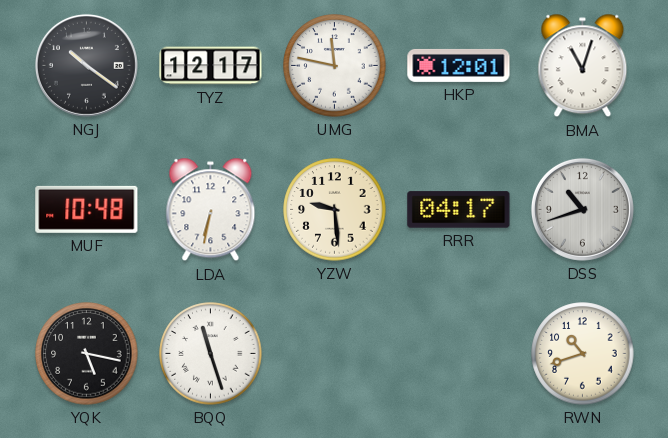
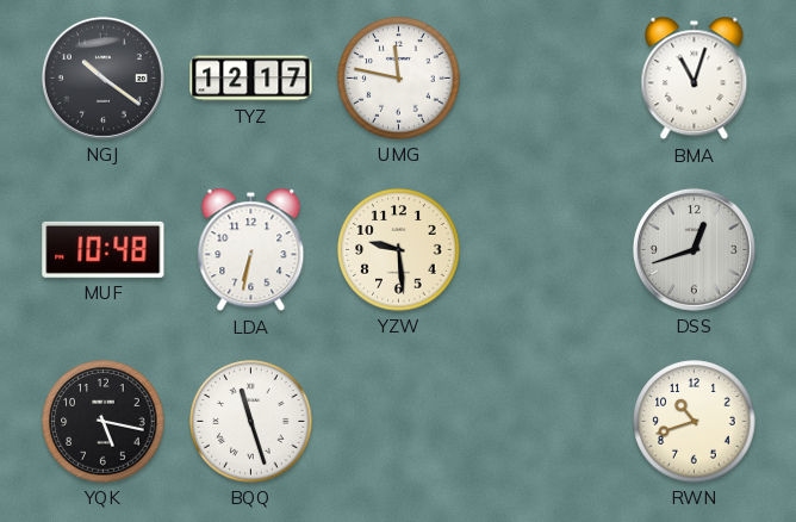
HKP: 12:01 -> none
RRR: 04:17 -> none
DSS: 10:42 -> 12:42
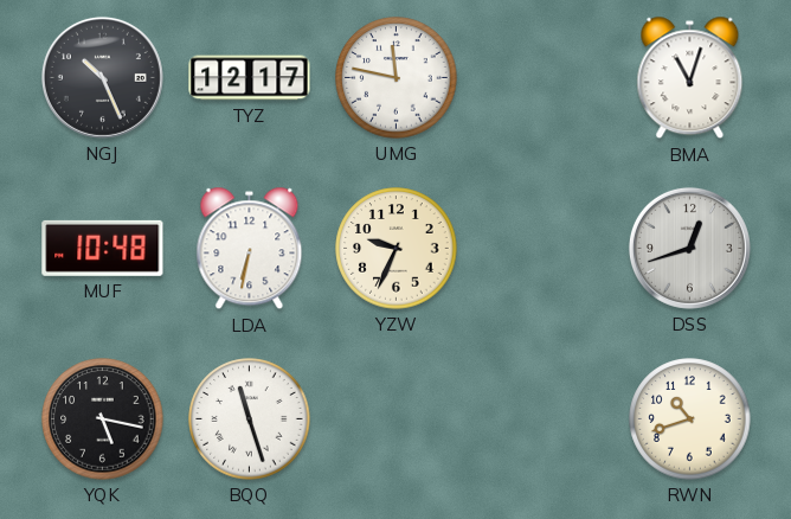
NGJ: 10:21 -> 10:26
YZW: 9:29 -> 9:34
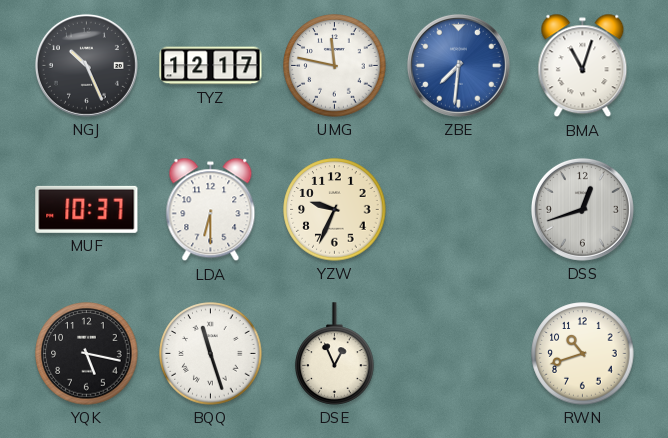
ZBE: none -> 7:31
MUF: 10:48 -> 10:37
LDA: 6:32 -> 6:30
DSE: none -> 12:56
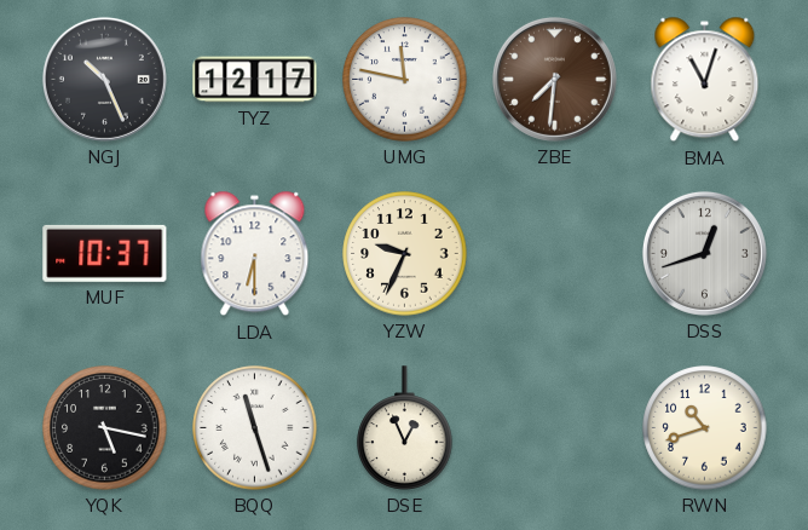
ZBE dial: blue -> brown
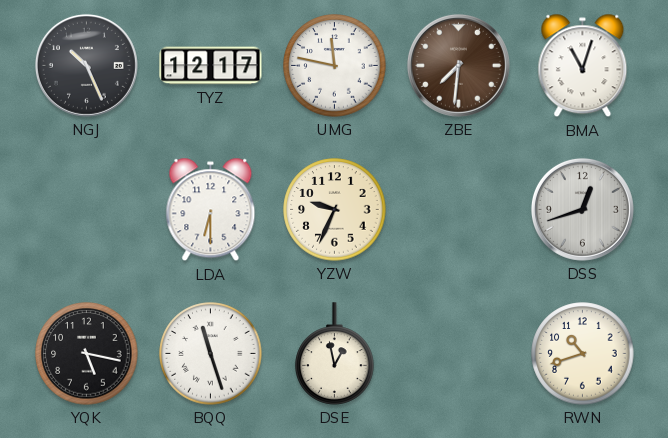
MUF: 10:37 -> none
DSE: 12:56 -> 12:58
